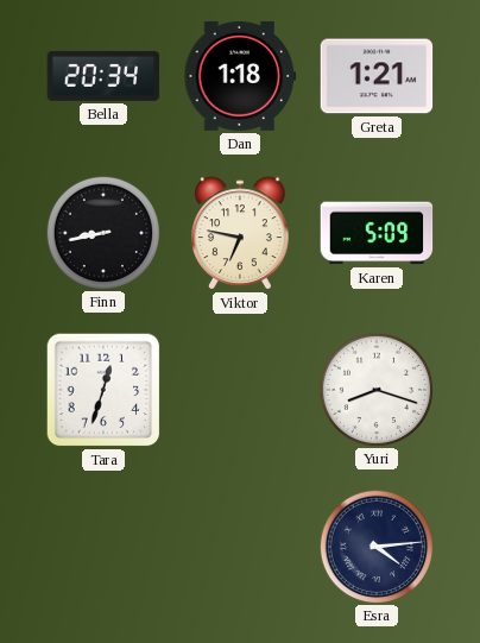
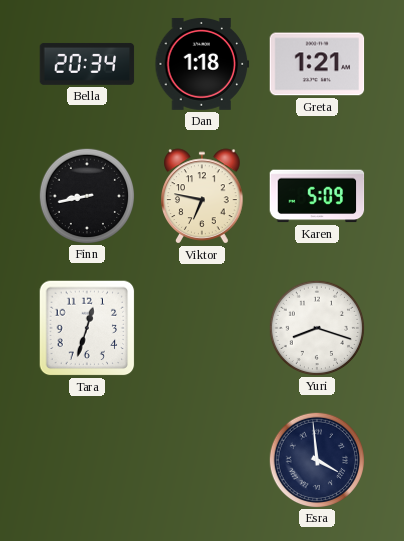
Esra: 4:14 -> 3:59
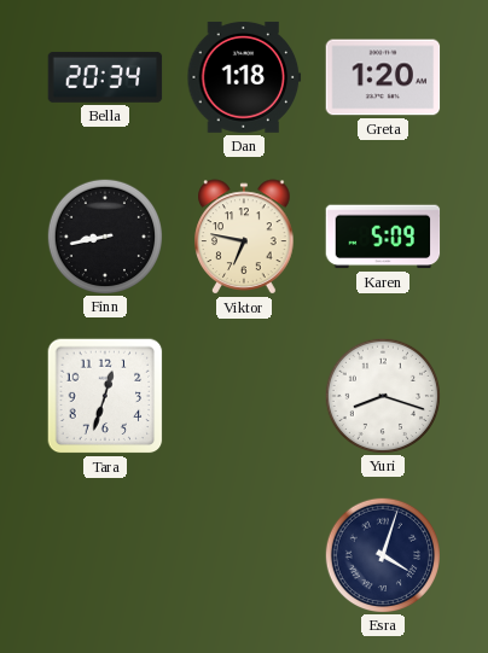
Greta: 1:21 -> 1:20
Esra: 3:59 -> 4:03
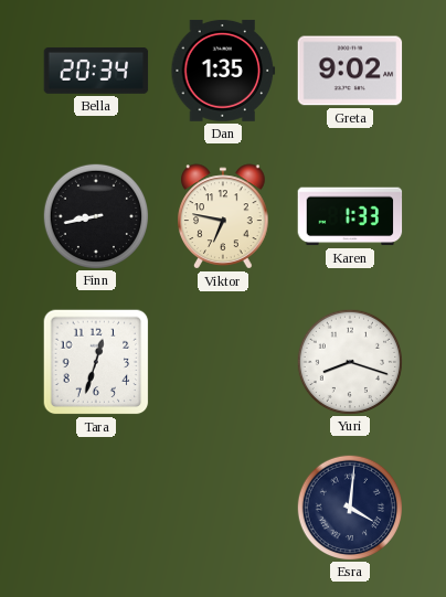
Dan: 1:18 -> 1:35
Greta: 1:20 -> 9:02
Karen: 5:09 -> 1:33
Esra: 4:03 -> 4:01
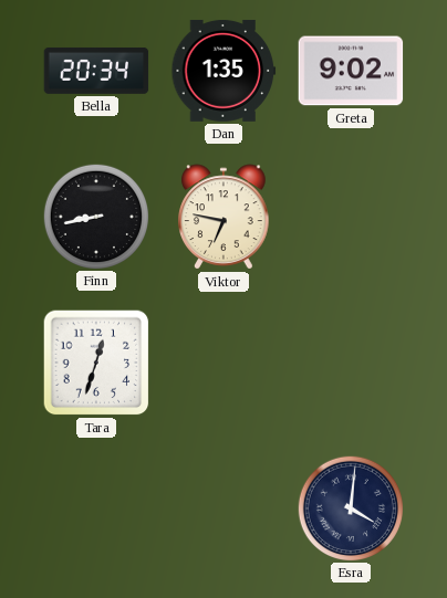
Karen: 1:33 -> none
Yuri: 8:18 -> none
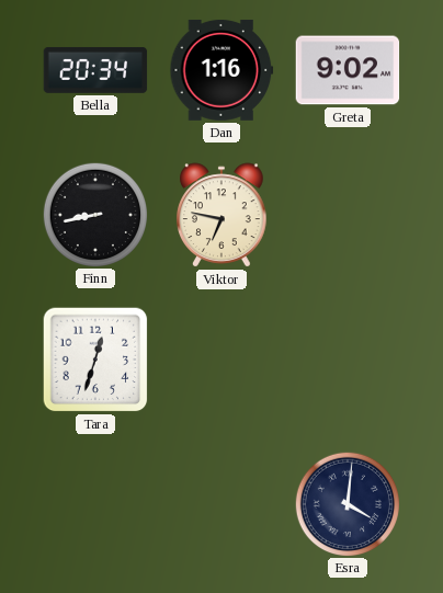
Dan: 1:35 -> 1:16
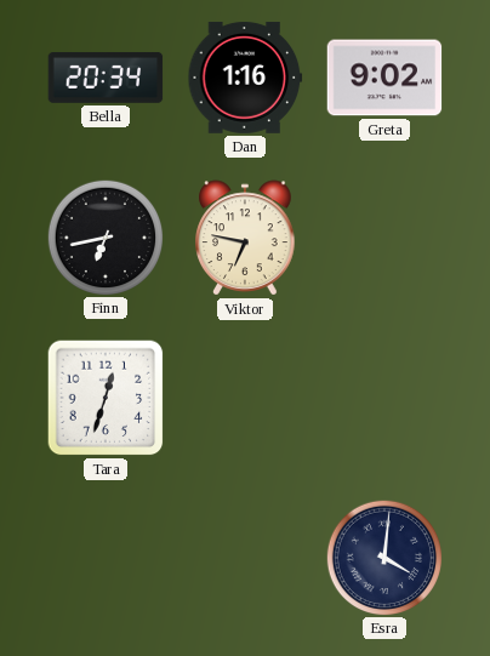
Finn: 8:43 -> 6:43
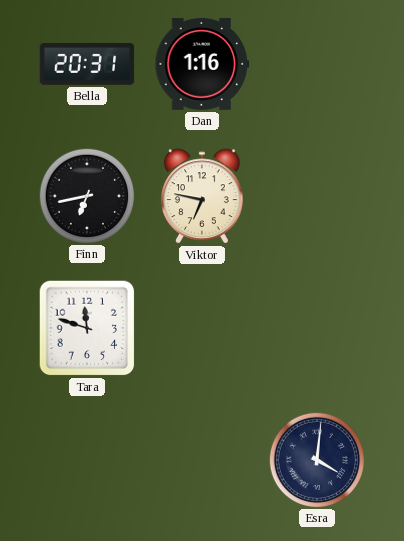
Bella: 20:34 -> 20:31
Greta: 9:02 -> none
Tara: 12:33 -> 11:48
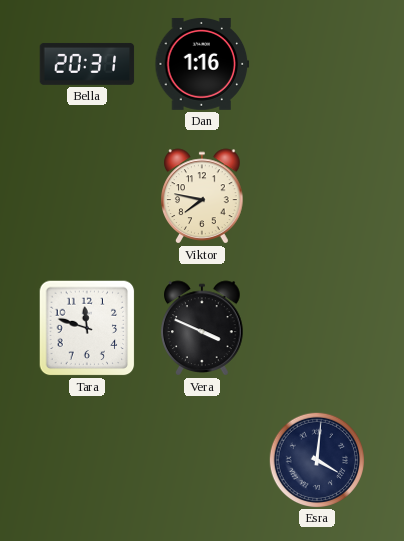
Finn: 6:43 -> none
Viktor: 6:47 -> 7:47
Vera: none -> 3:49
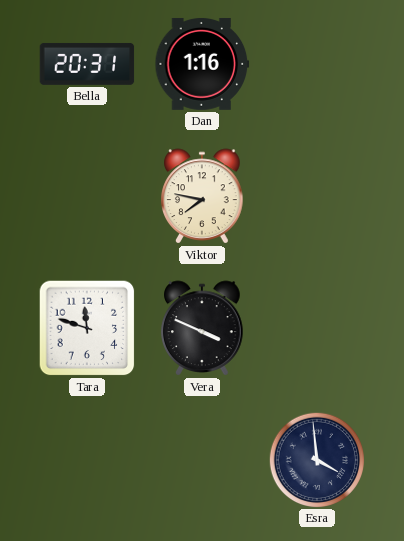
Esra: 4:01 -> 3:59
